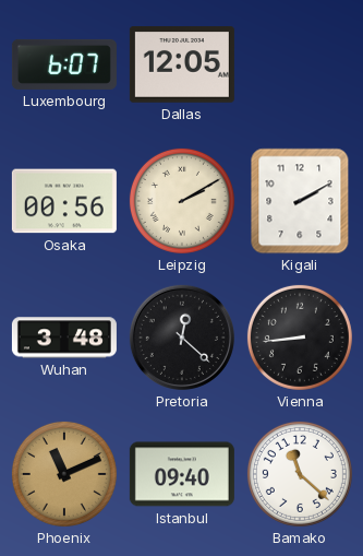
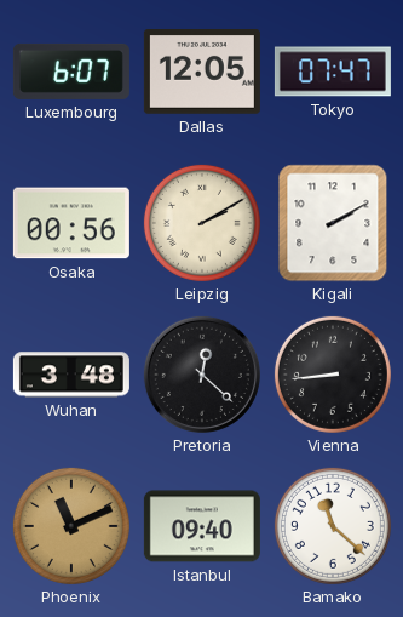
Tokyo: none -> 07:47
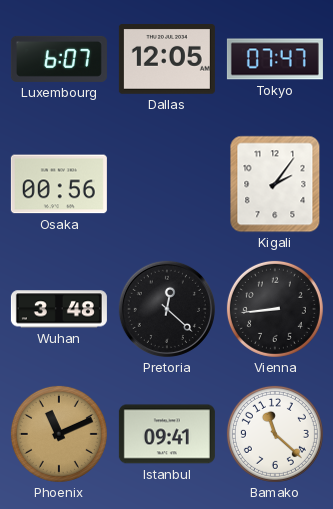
Leipzig: 2:10 -> none
Kigali: 2:10 -> 2:06
Istanbul: 09:40 -> 09:41
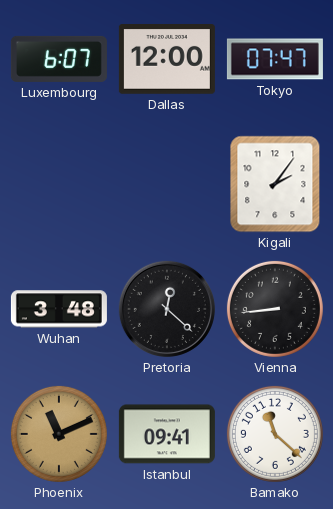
Dallas: 12:05 -> 12:00
Osaka: 00:56 -> none
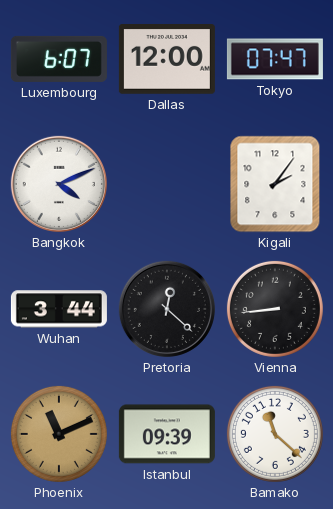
Bangkok: none -> 4:11
Wuhan: 3:48 -> 3:44
Istanbul: 09:41 -> 09:39
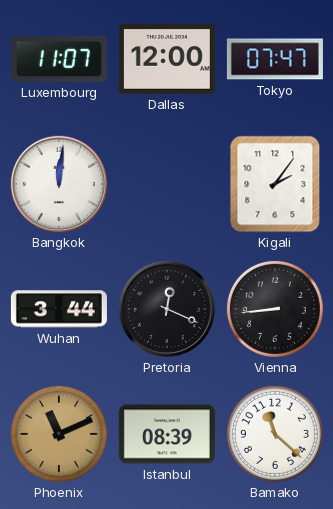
Luxembourg: 6:07 -> 11:07
Bangkok: 4:11 -> 12:01
Pretoria: 12:22 -> 12:19
Istanbul: 09:39 -> 08:39
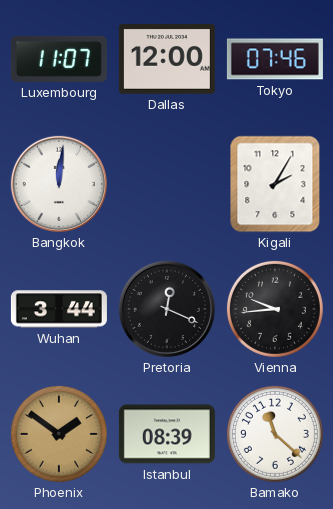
Tokyo: 07:47 -> 07:46
Kigali: 2:06 -> 2:05
Vienna: 8:44 -> 9:44
Phoenix: 11:11 -> 1:51
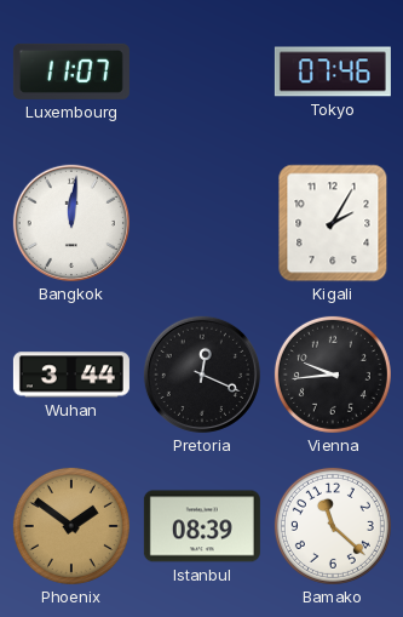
Dallas: 12:00 -> none
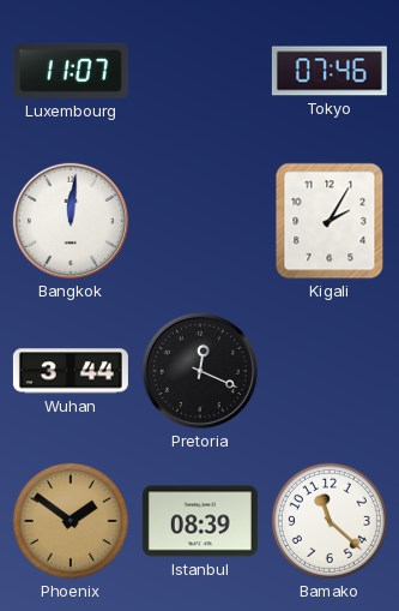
Vienna: 9:44 -> none
